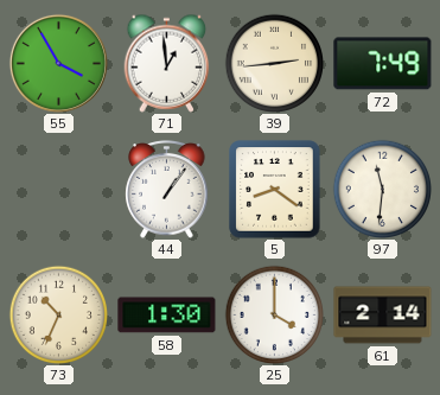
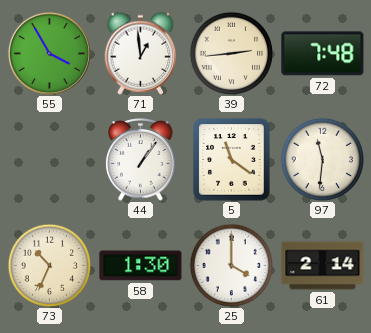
72: 7:49 -> 7:48
5: 8:21 -> 11:21
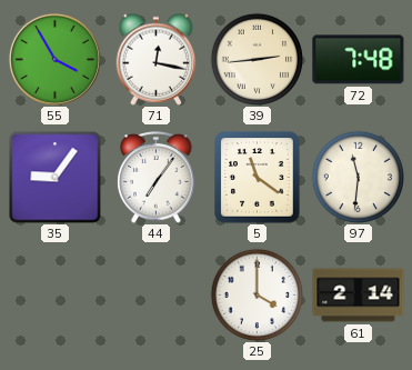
71: 12:59 -> 12:17
35: none -> 9:06
44: 1:06 -> 7:06
73: 10:34 -> none
58: 1:30 -> none
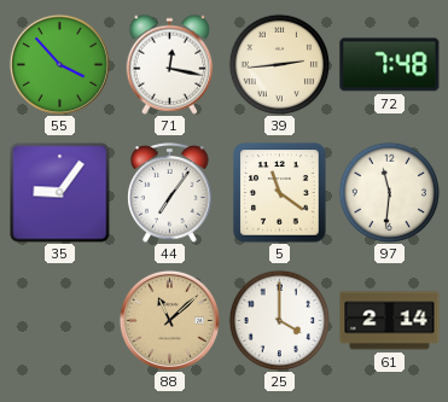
55: 3:55 -> 3:53
88: none -> 11:08
